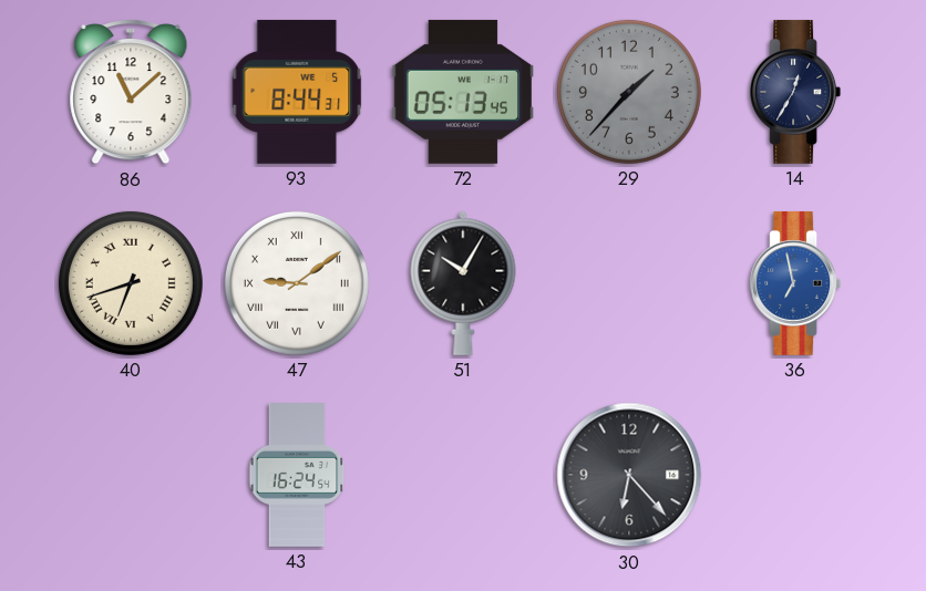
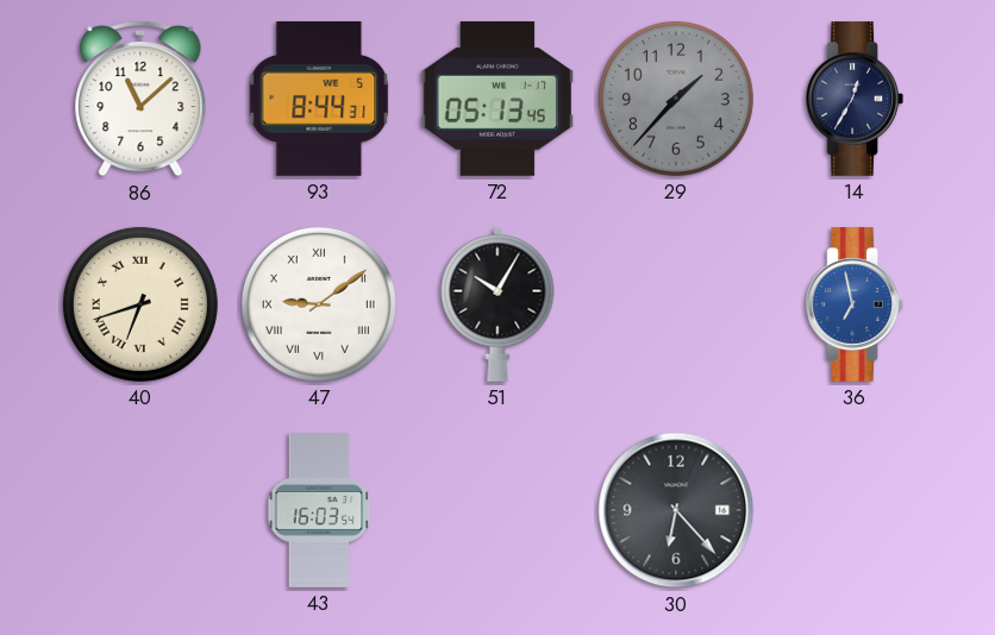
43: 16:24 -> 16:03
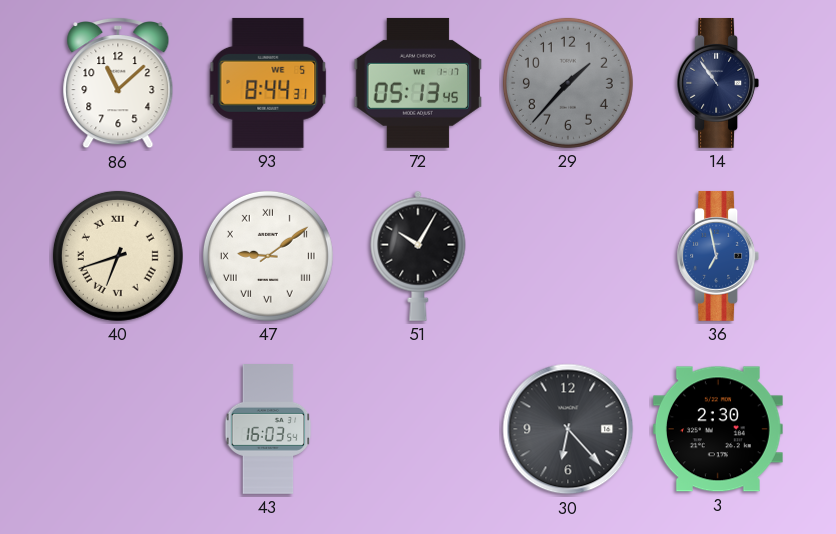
14: 12:35 -> 10:54
3: none -> 2:30
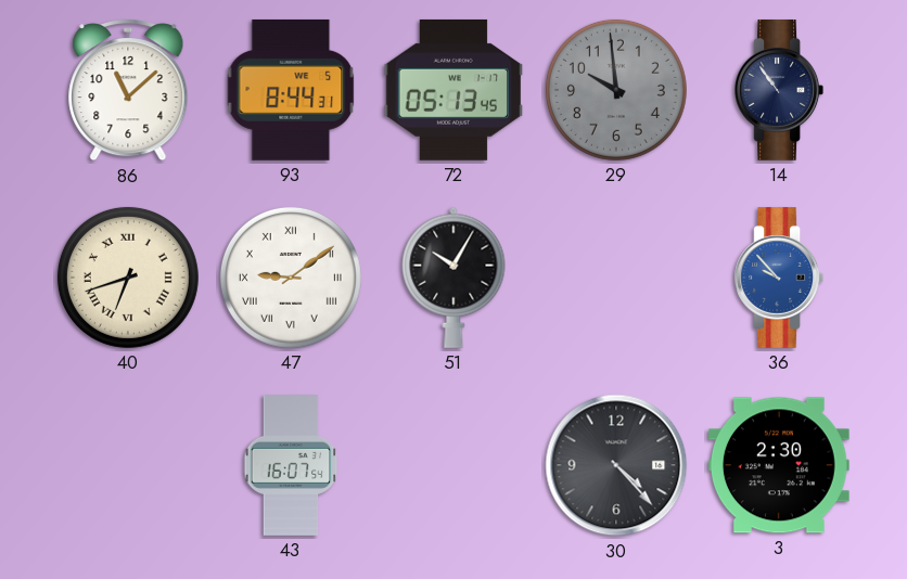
29: 1:37 -> 9:59
36: 6:58 -> 9:53
43: 16:03 -> 16:07
30: 6:23 -> 4:23
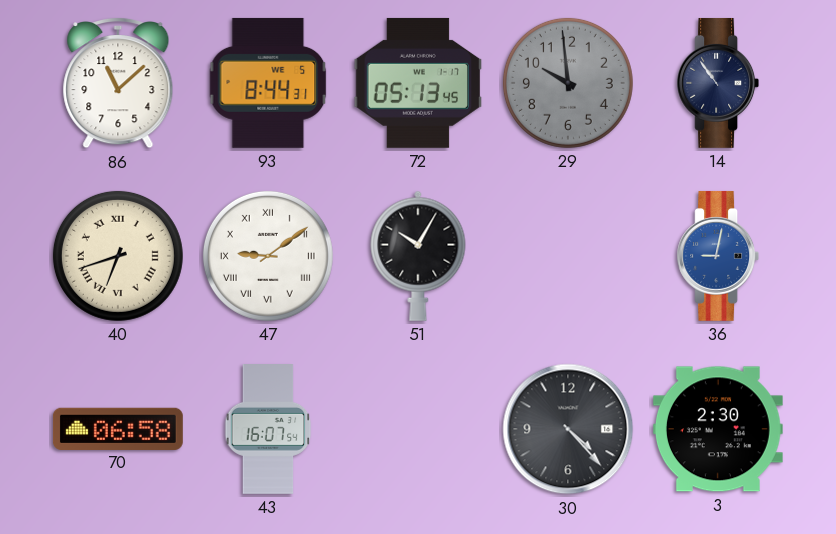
36: 9:53 -> 9:02
70: none -> 06:58
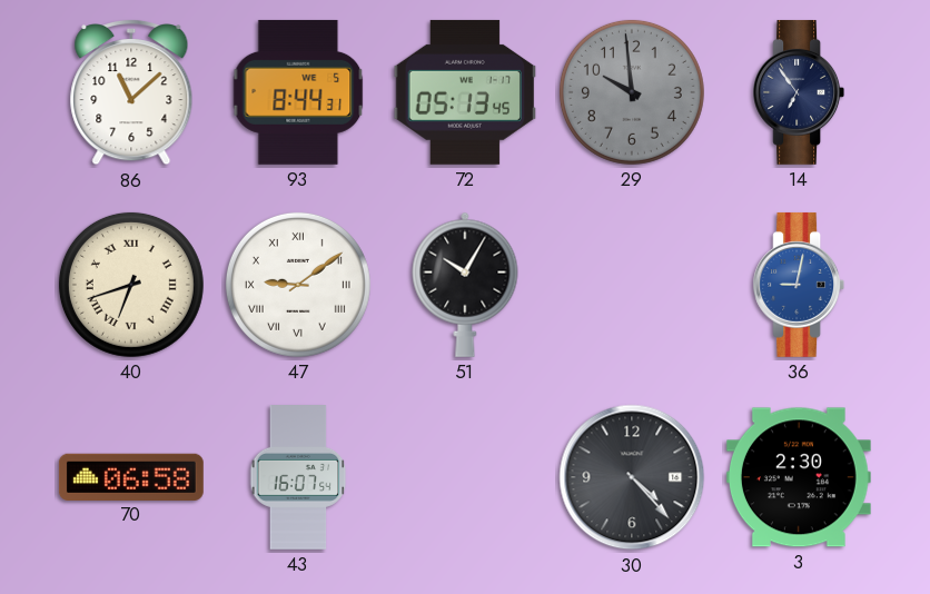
14: 10:54 -> 6:54
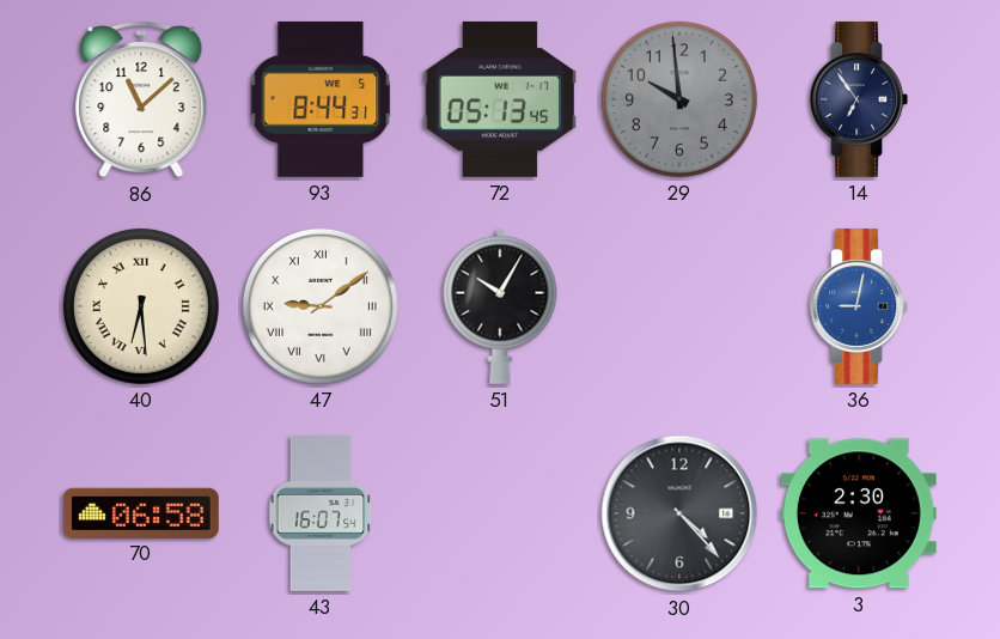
40: 6:42 -> 6:29
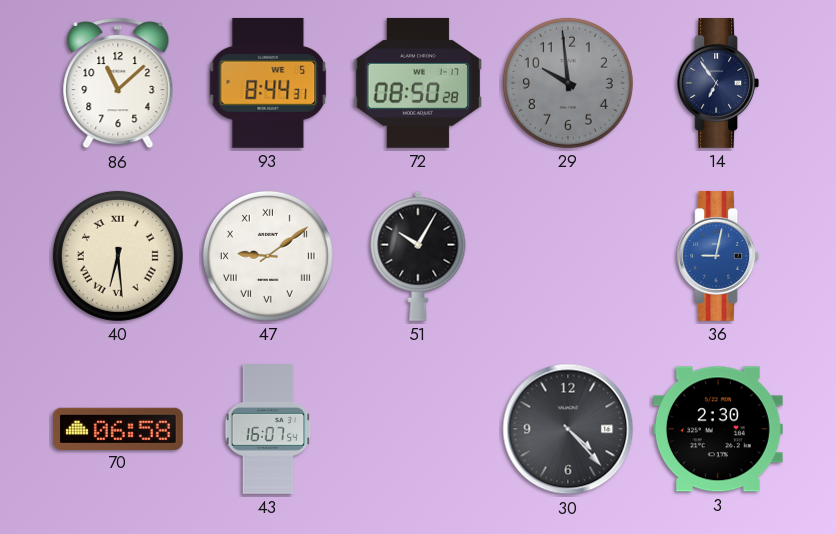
72: 05:13 -> 08:50
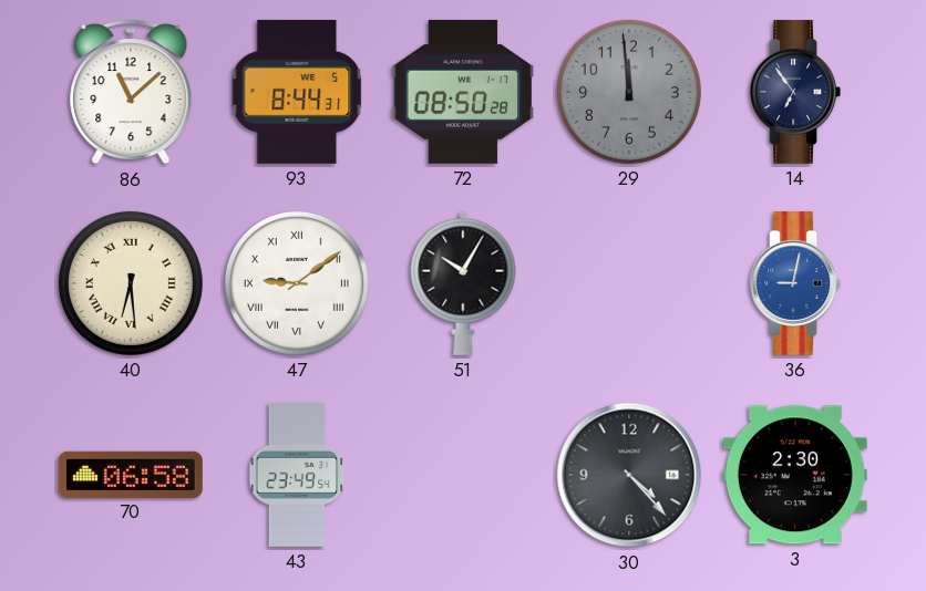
29: 9:59 -> 11:59
43: 16:07 -> 23:49
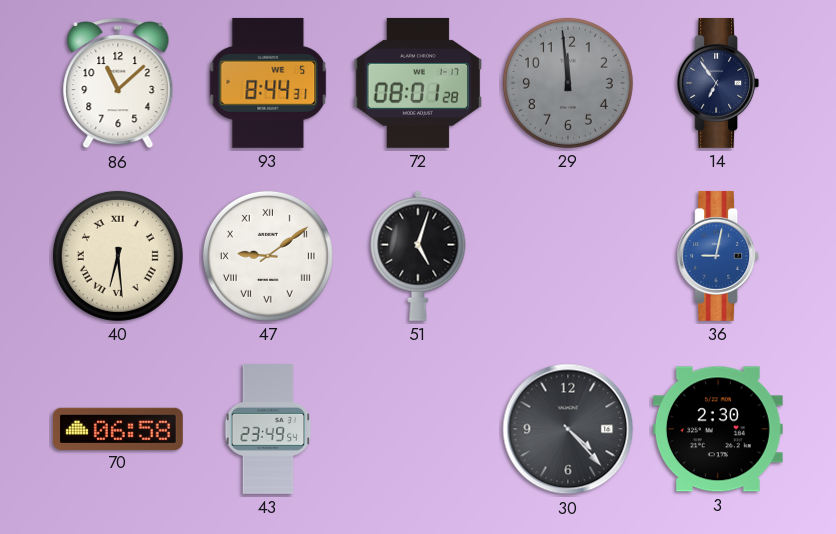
72: 08:50 -> 08:01
51: 10:05 -> 5:03
